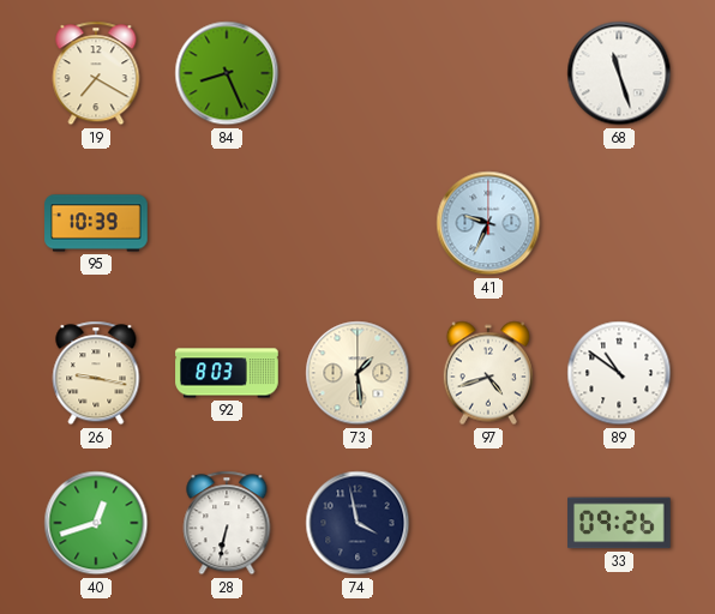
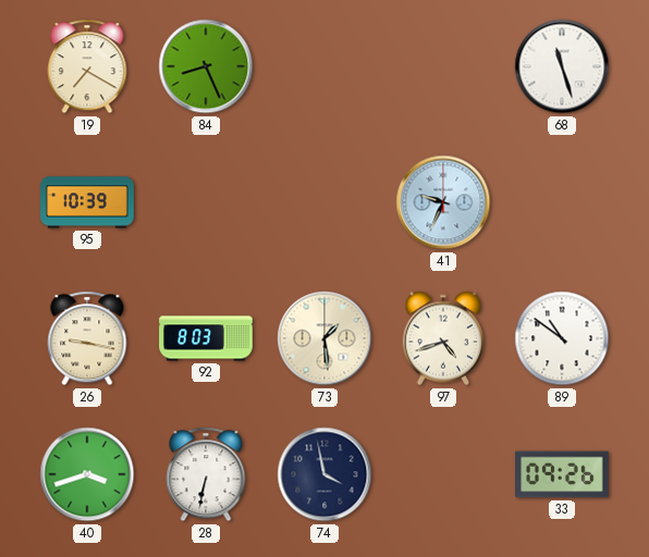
40: 12:42 -> 3:42
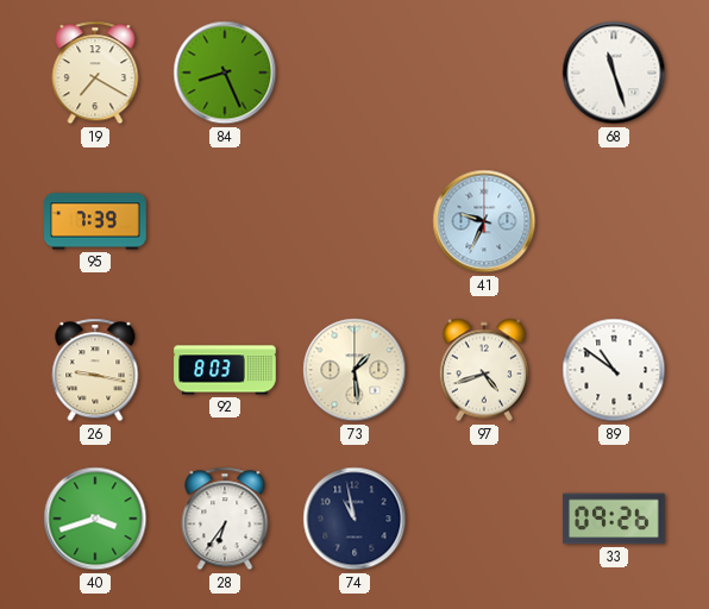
95: 10:39 -> 7:39
28: 6:32 -> 6:36
74: 3:58 -> 10:58
